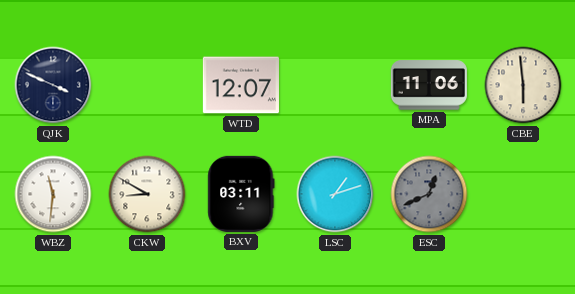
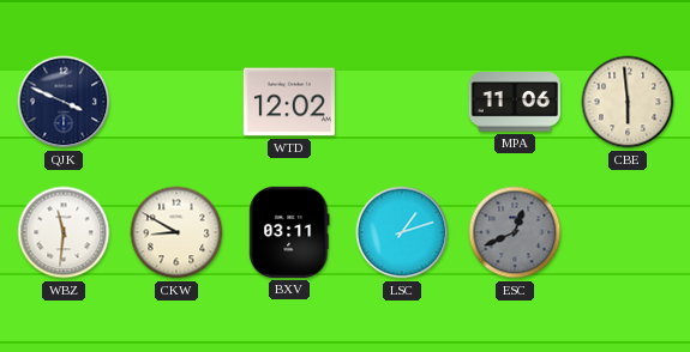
WTD: 12:07 -> 12:02
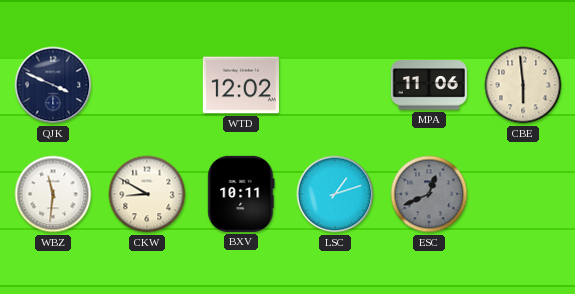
BXV: 03:11 -> 10:11
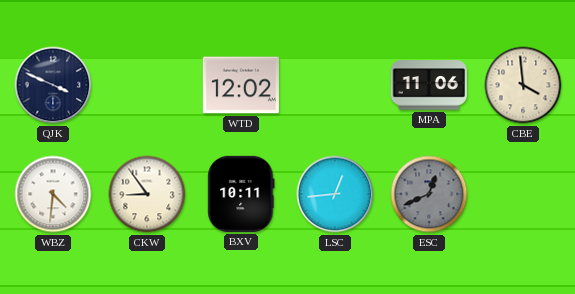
CBE: 5:59 -> 3:59
WBZ: 11:31 -> 4:31
CKW: 8:50 -> 8:54
LSC: 1:12 -> 12:44
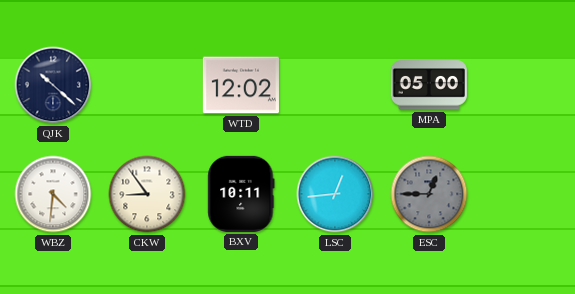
QJK: 3:49 -> 10:22
MPA: 11:06 -> 05:00
CBE: 3:59 -> none
ESC: 12:41 -> 12:45
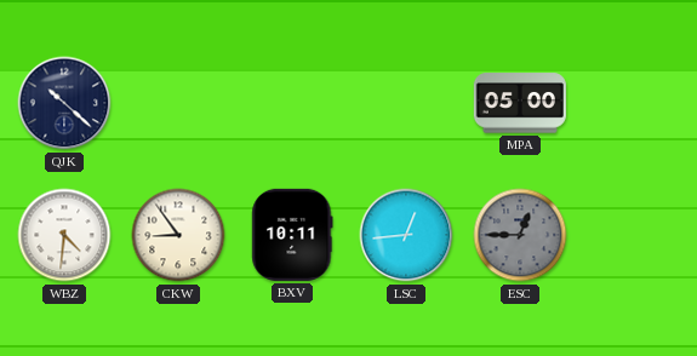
WTD: 12:02 -> none
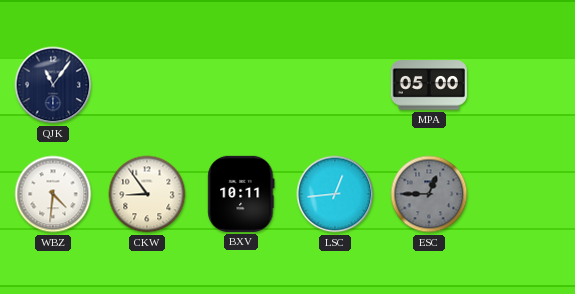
QJK: 10:22 -> 11:06
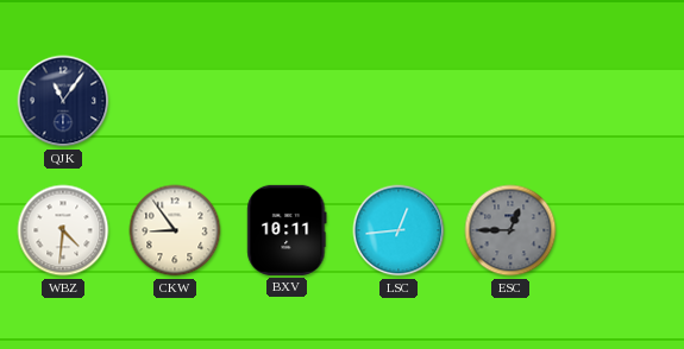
MPA: 05:00 -> none
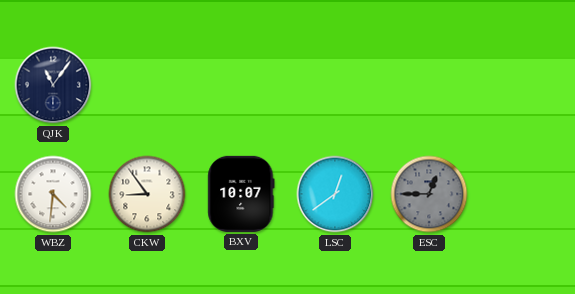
BXV: 10:11 -> 10:07
LSC: 12:44 -> 12:39
